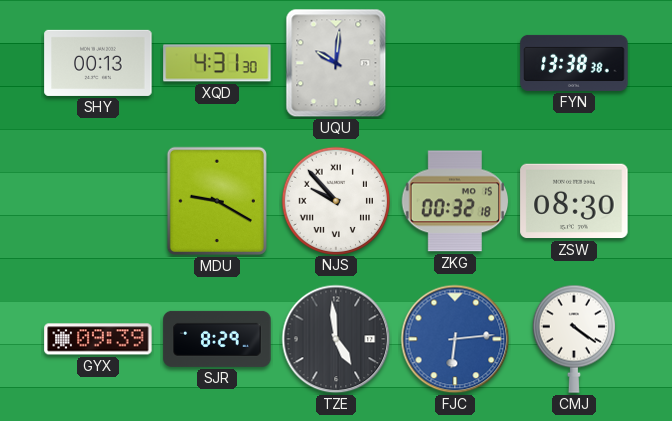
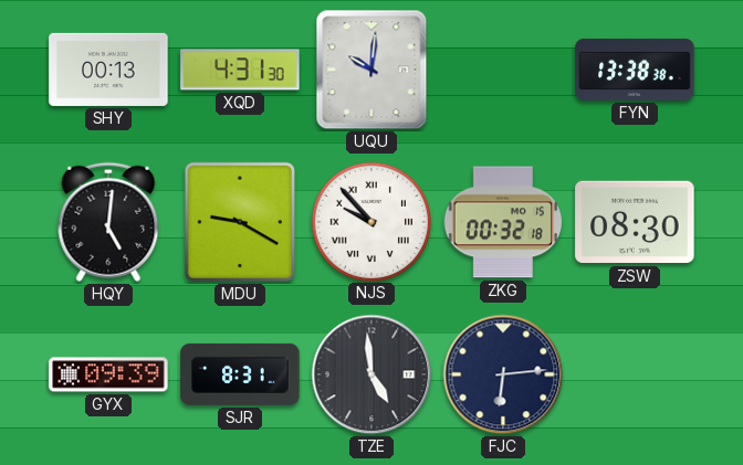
HQY: none -> 5:01
SJR: 8:29 -> 8:31
FJC dial: blue -> navy
CMJ: 4:21 -> none
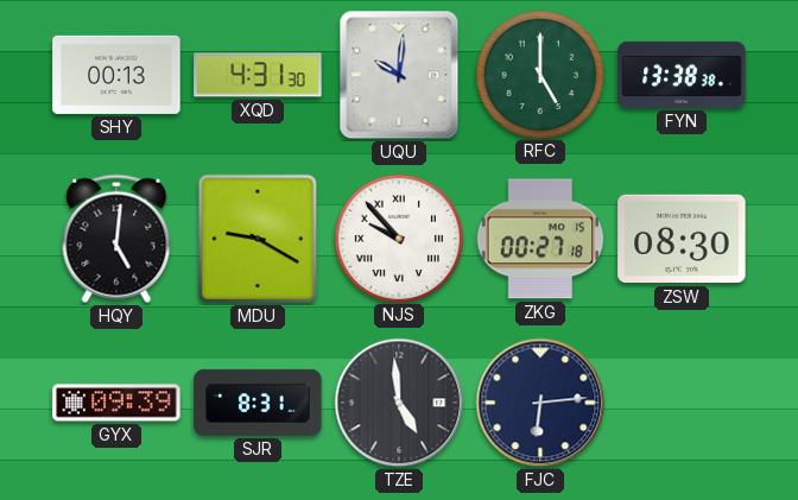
RFC: none -> 5:00
ZKG: 00:32 -> 00:27
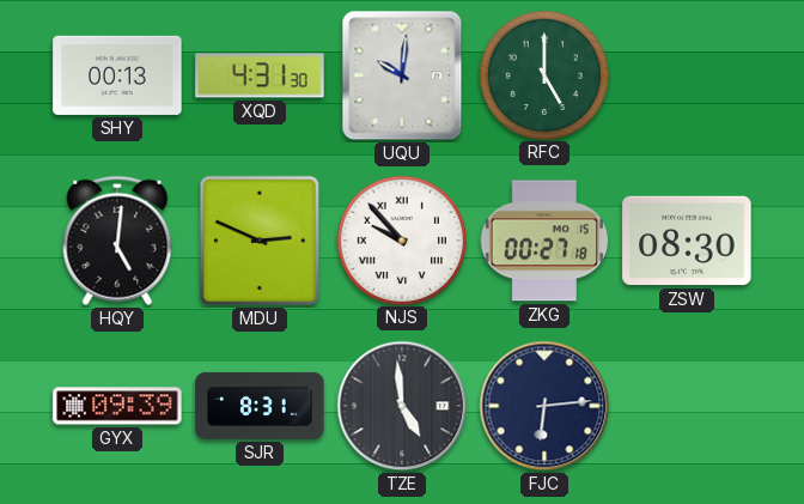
FYN: 13:38 -> none
MDU: 9:20 -> 2:49
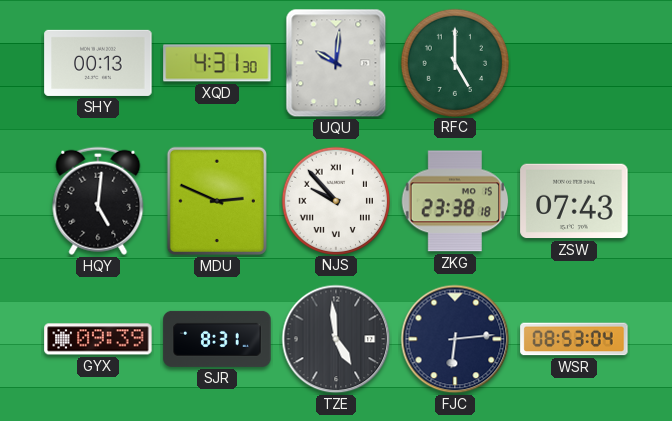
ZKG: 00:27 -> 23:38
ZSW: 08:30 -> 07:43
WSR: none -> 08:53
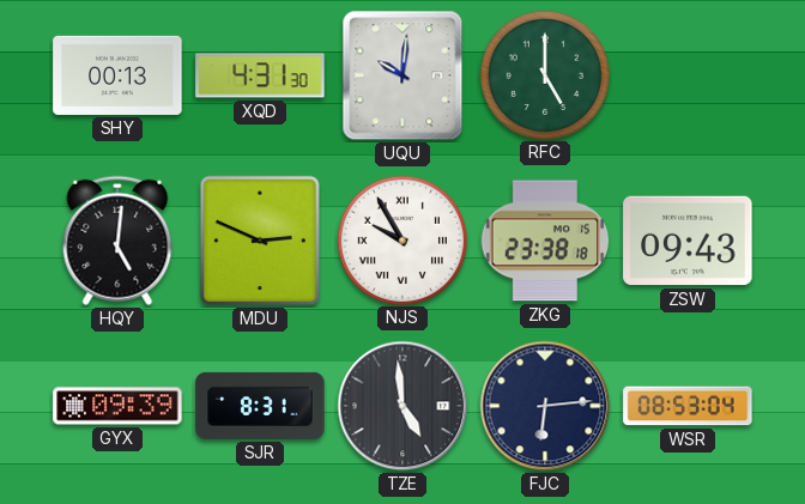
NJS: 9:53 -> 9:55
ZSW: 07:43 -> 09:43
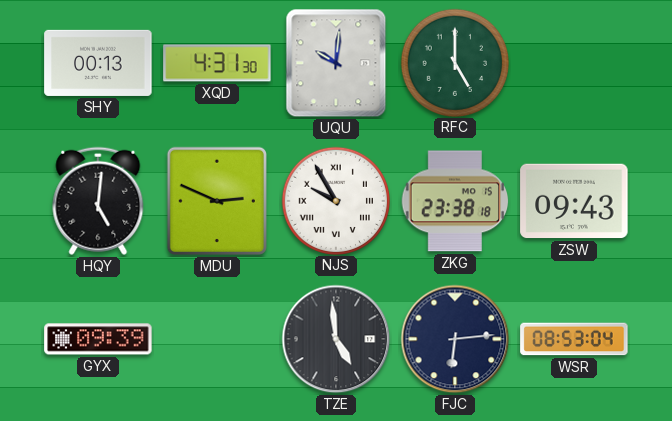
SJR: 8:31 -> none
